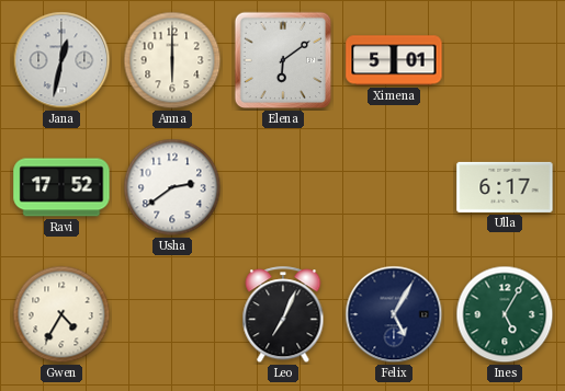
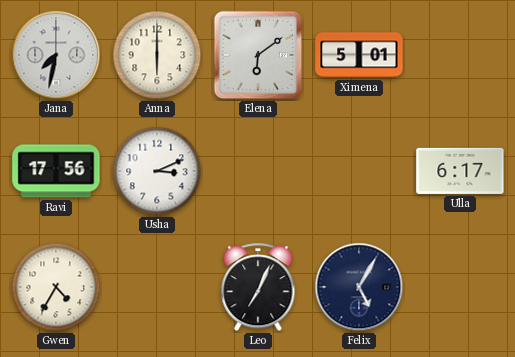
Jana: 12:32 -> 7:32
Ravi: 17:52 -> 17:56
Usha: 2:39 -> 3:11
Ines: 5:05 -> none
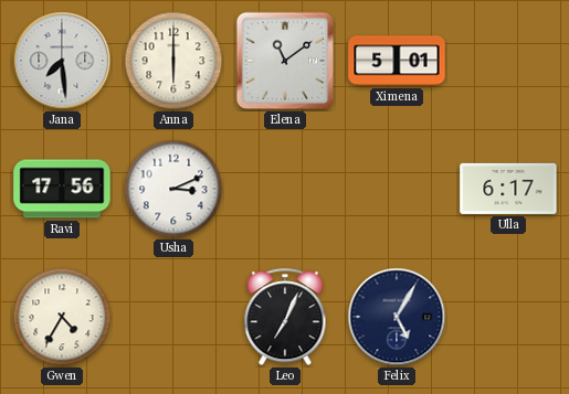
Jana: 7:32 -> 7:29
Elena: 6:09 -> 11:09
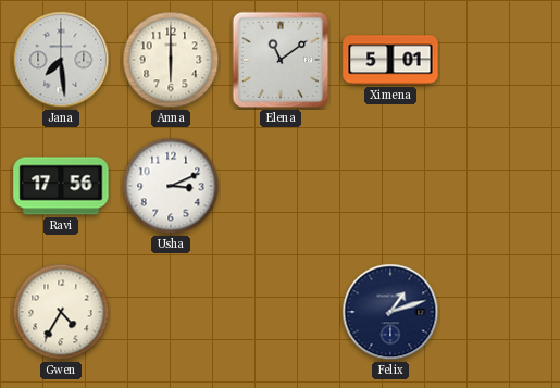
Ulla: 6:17 -> none
Leo: 7:04 -> none
Felix: 5:05 -> 1:12
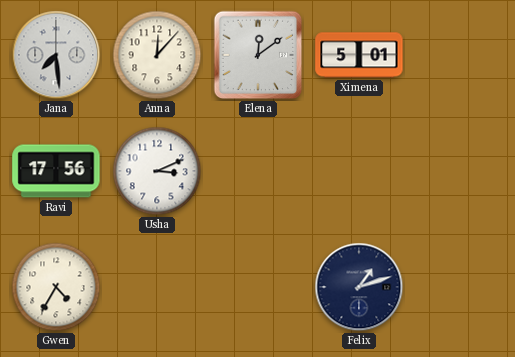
Anna: 6:00 -> 12:07
Elena: 11:09 -> 12:09
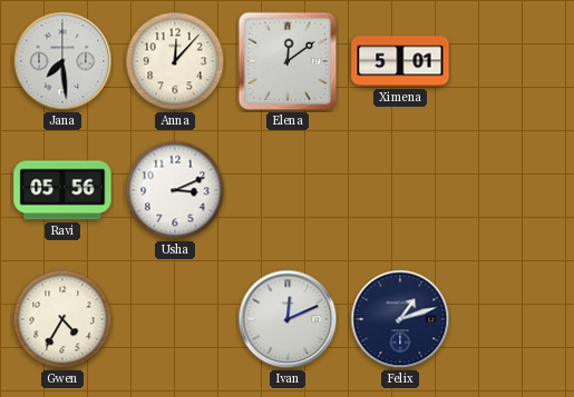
Ravi: 17:56 -> 05:56
Ivan: none -> 12:11
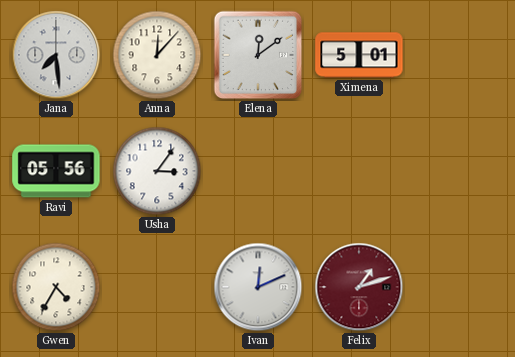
Usha: 3:11 -> 3:06
Felix dial: navy -> burgundy
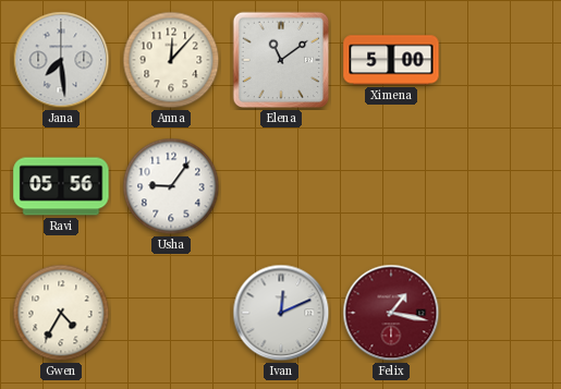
Elena: 12:09 -> 11:09
Ximena: 5:01 -> 5:00
Usha: 3:06 -> 9:06
Felix: 1:12 -> 1:17
